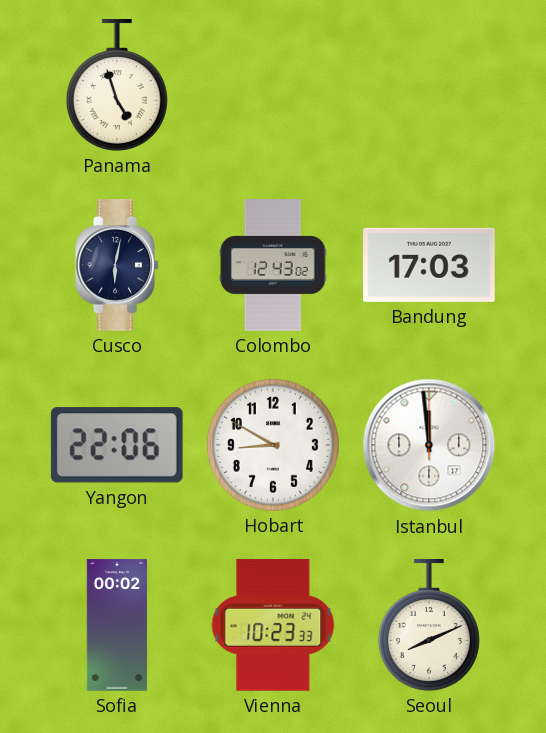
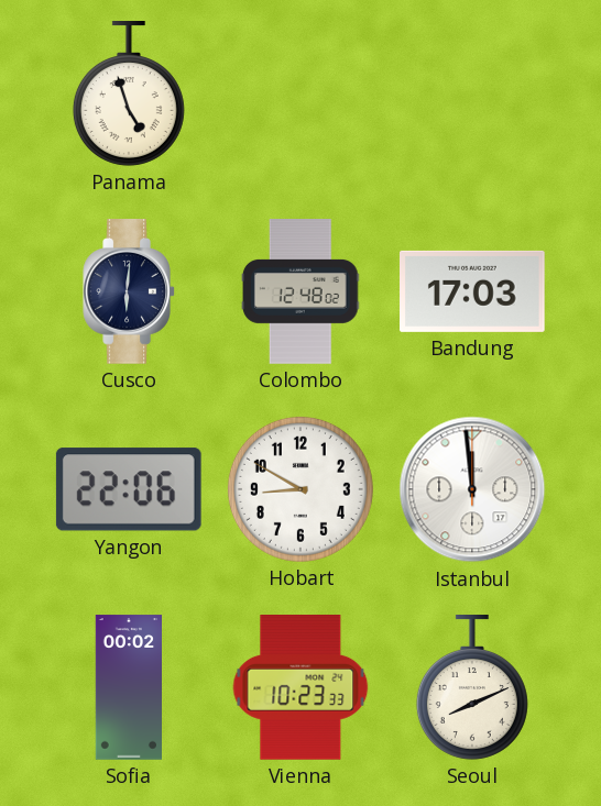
Cusco: 6:02 -> 6:01
Colombo: 12:43 -> 12:48
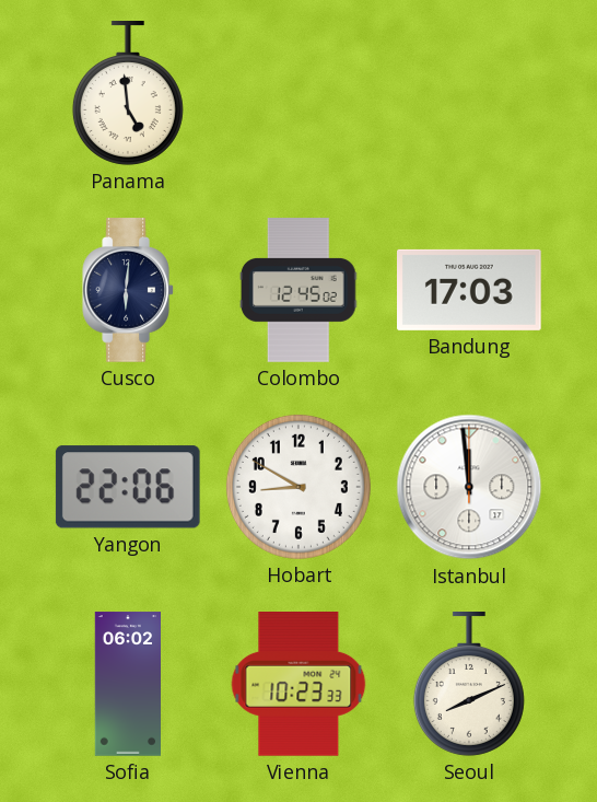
Panama: 4:57 -> 4:59
Colombo: 12:48 -> 12:45
Sofia: 00:02 -> 06:02
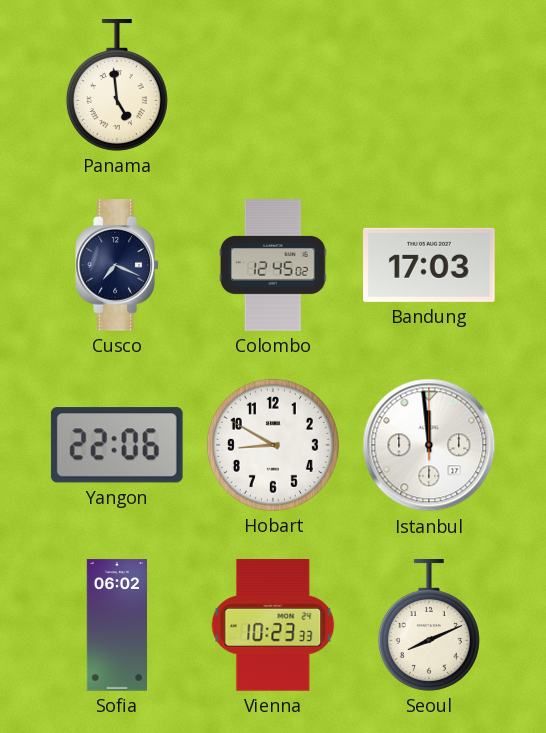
Cusco: 6:01 -> 7:19
